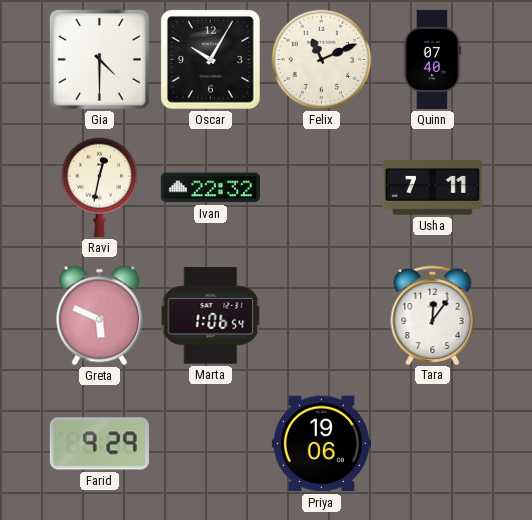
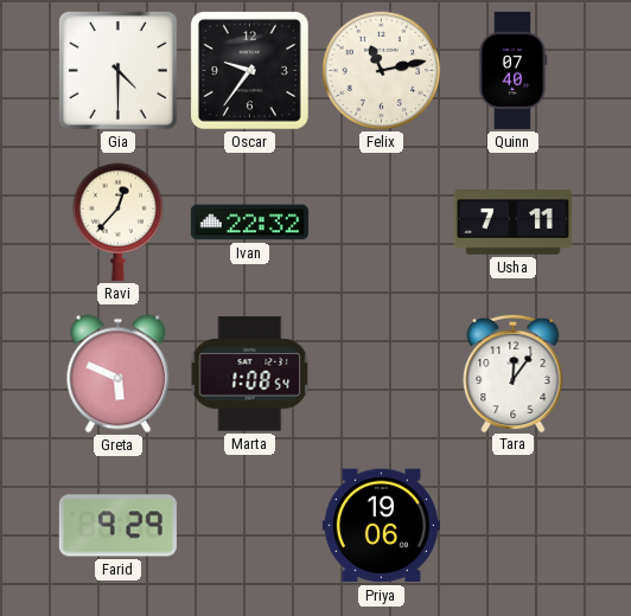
Oscar: 10:05 -> 9:36
Felix: 11:11 -> 11:13
Ravi: 12:32 -> 12:37
Marta: 1:06 -> 1:08
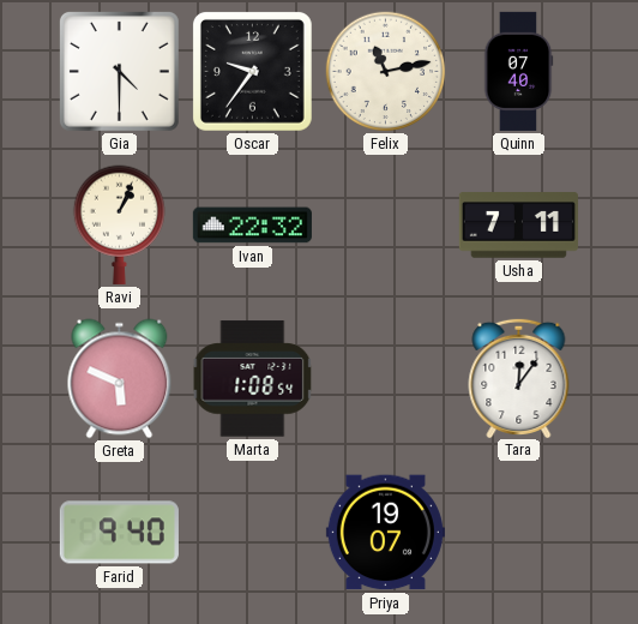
Ravi: 12:37 -> 1:04
Farid: 9:29 -> 9:40
Priya: 19:06 -> 19:07
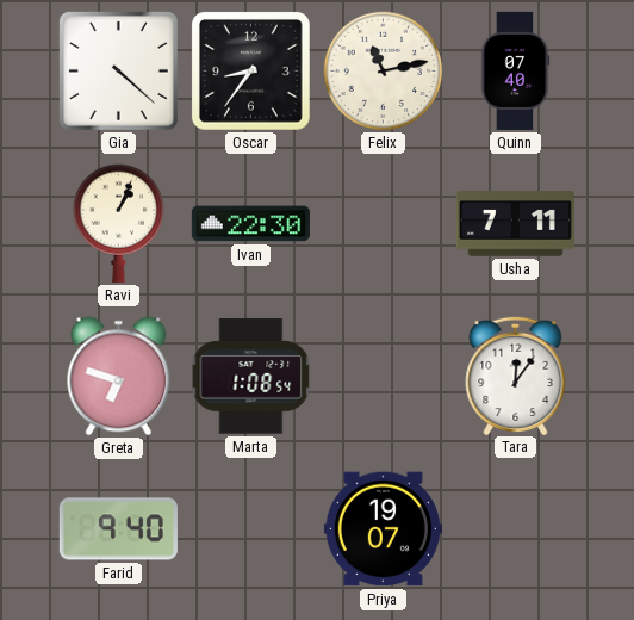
Gia: 4:30 -> 4:22
Oscar: 9:36 -> 8:36
Ivan: 22:32 -> 22:30
Greta: 5:49 -> 6:48
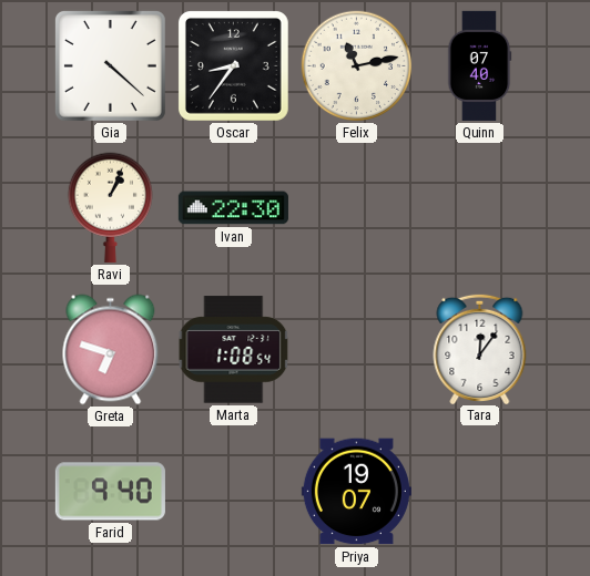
Usha: 7:11 -> none
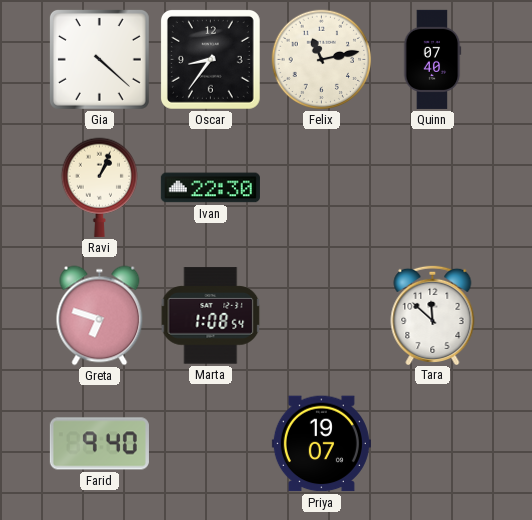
Tara: 12:06 -> 11:52
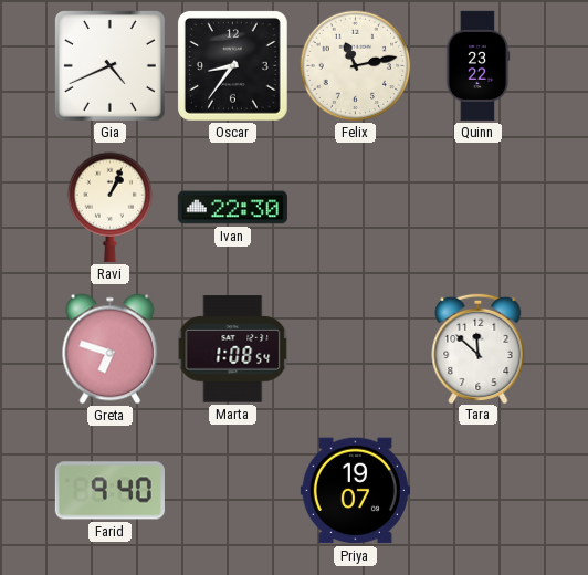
Gia: 4:22 -> 4:41
Quinn: 07:40 -> 23:22
